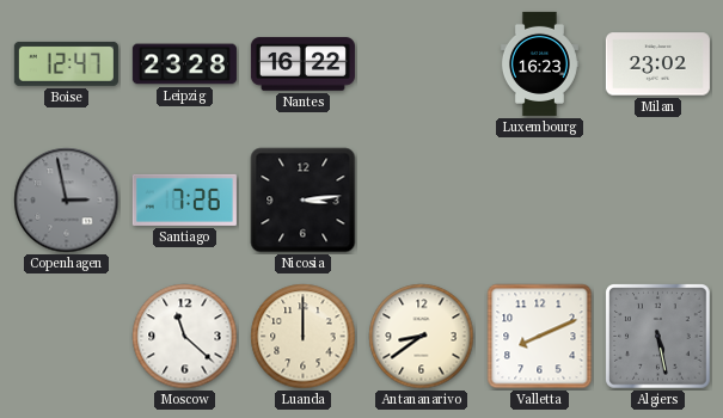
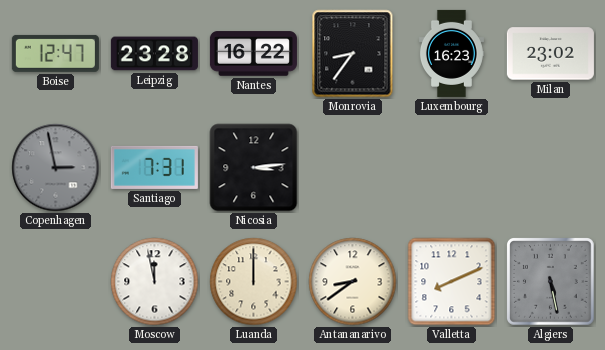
Monrovia: none -> 8:36
Santiago: 7:26 -> 7:31
Moscow: 11:22 -> 11:58
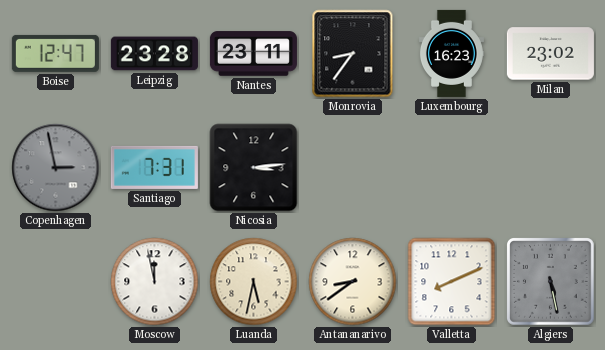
Nantes: 16:22 -> 23:11
Luanda: 12:00 -> 5:32
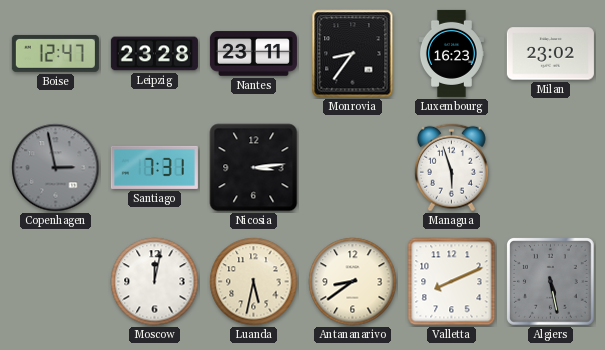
Managua: none -> 5:57
Moscow: 11:58 -> 12:02
